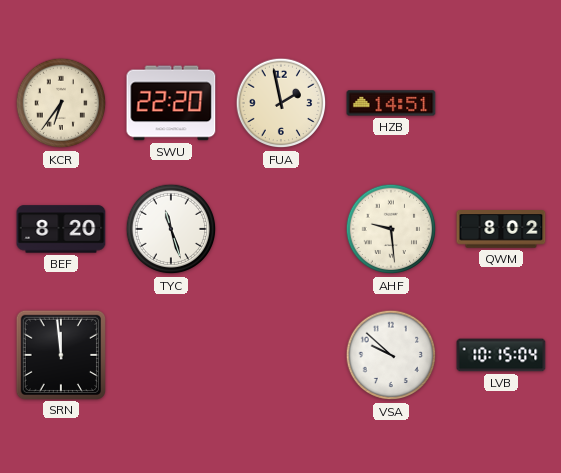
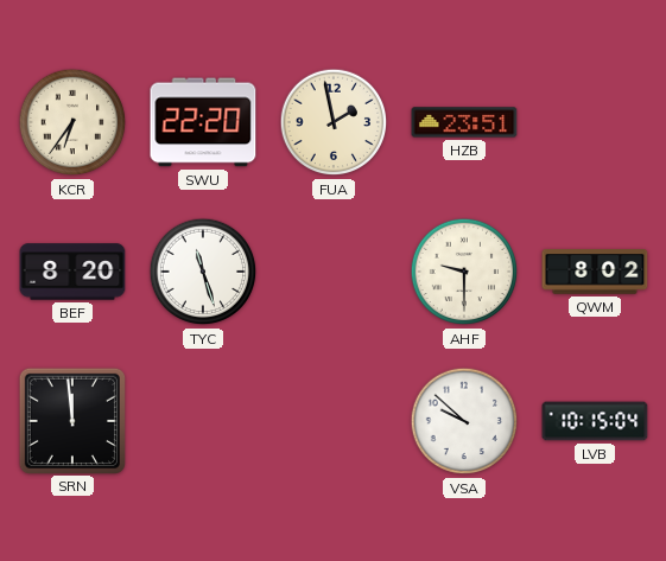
HZB: 14:51 -> 23:51
AHF: 9:29 -> 9:30
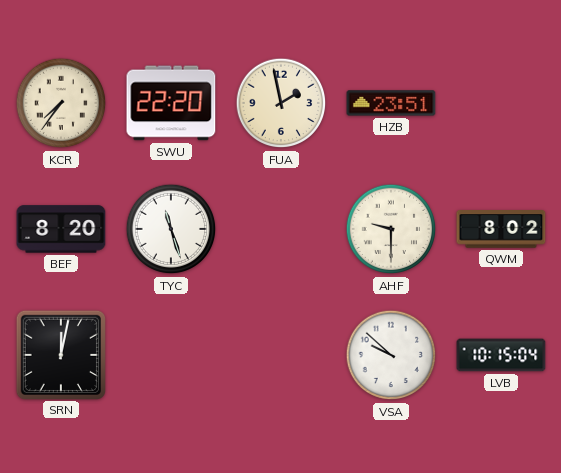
KCR: 6:36 -> 7:36
SRN: 11:59 -> 12:02
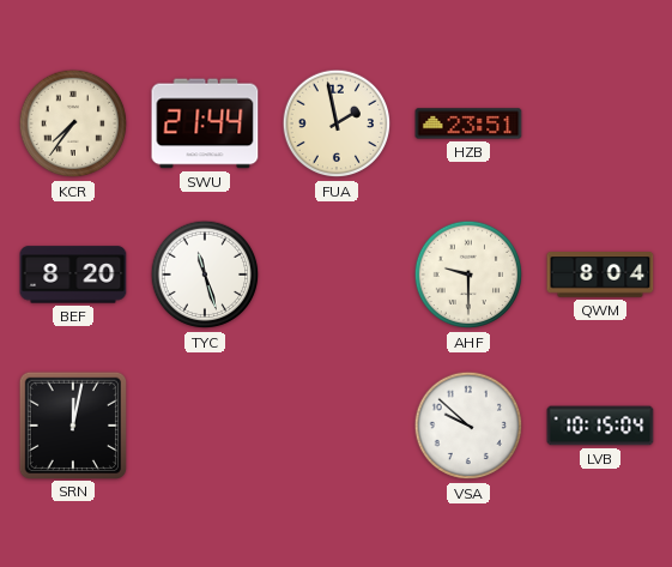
SWU: 22:20 -> 21:44
QWM: 8:02 -> 8:04
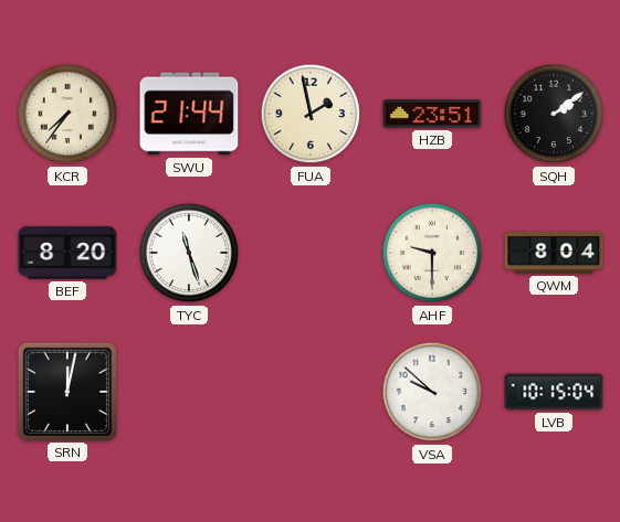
SQH: none -> 2:09
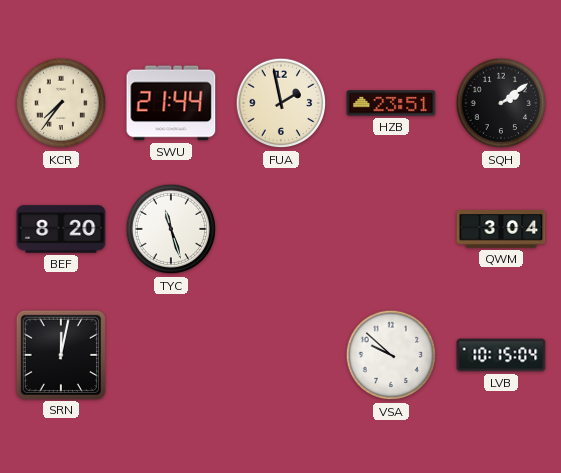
AHF: 9:30 -> none
QWM: 8:04 -> 3:04
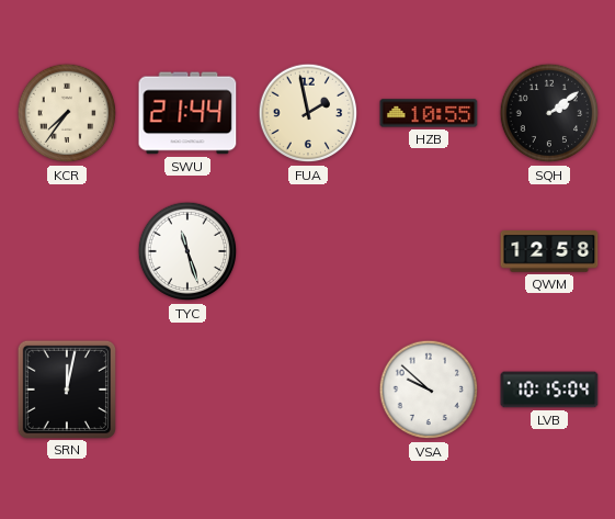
HZB: 23:51 -> 10:55
BEF: 8:20 -> none
QWM: 3:04 -> 12:58
